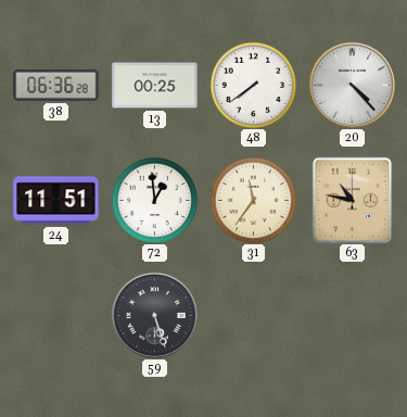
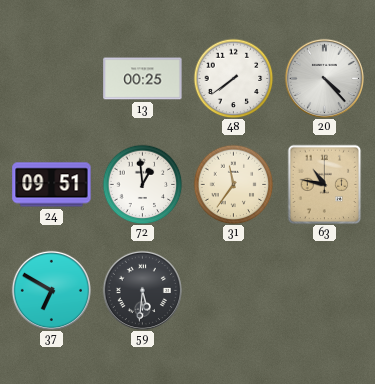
38: 06:36 -> none
24: 11:51 -> 09:51
37: none -> 6:50
59: 5:27 -> 5:31
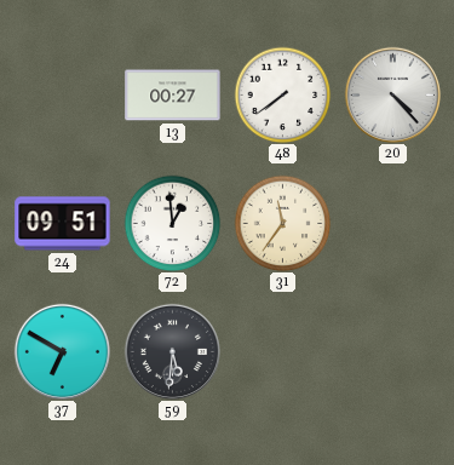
13: 00:25 -> 00:27
63: 10:47 -> none
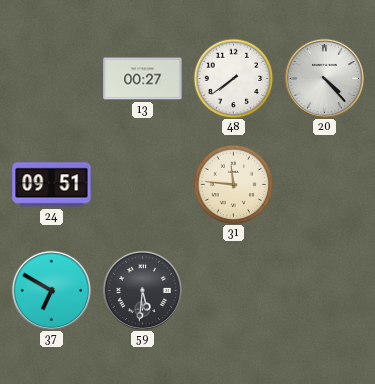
72: 12:59 -> none
31: 11:36 -> 11:46
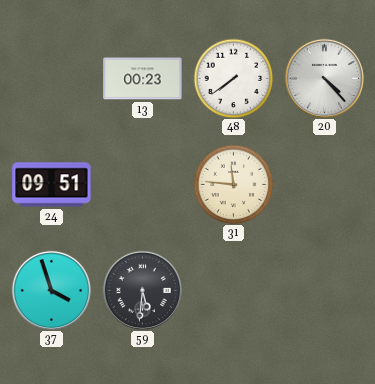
13: 00:27 -> 00:23
37: 6:50 -> 3:57
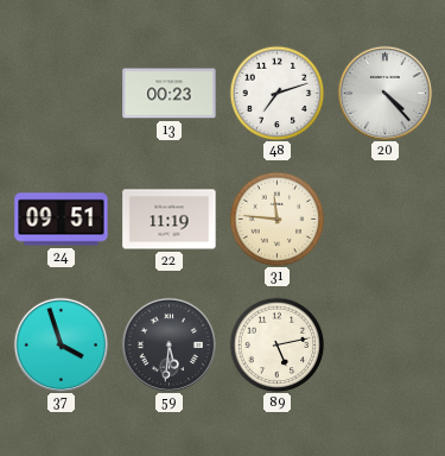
48: 7:39 -> 7:12
22: none -> 11:19
89: none -> 5:13
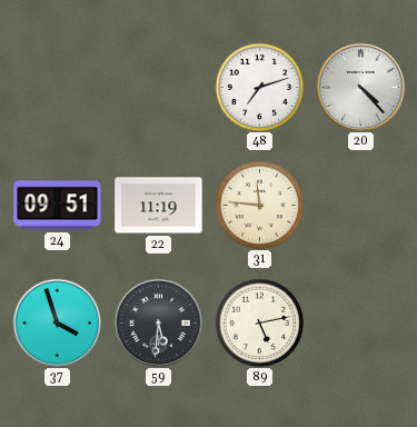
13: 00:23 -> none
